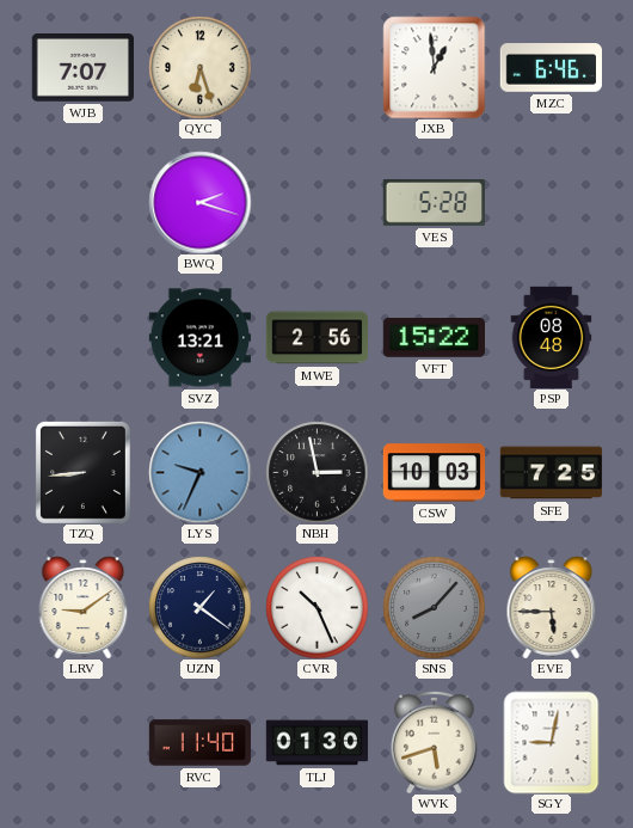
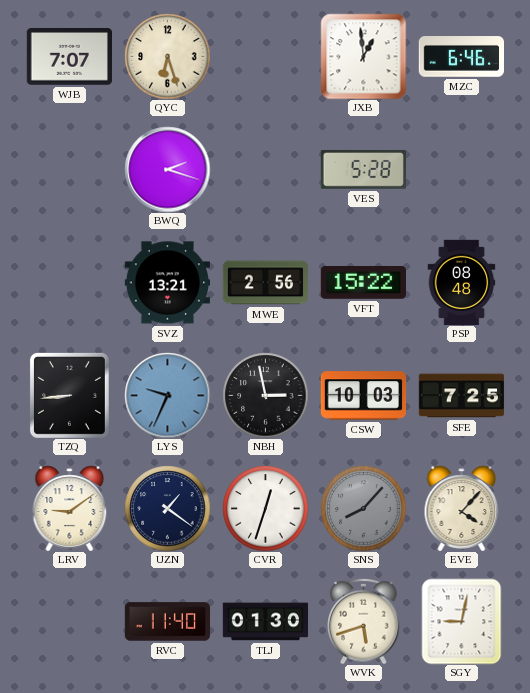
CVR: 10:26 -> 12:33
EVE: 5:45 -> 4:07
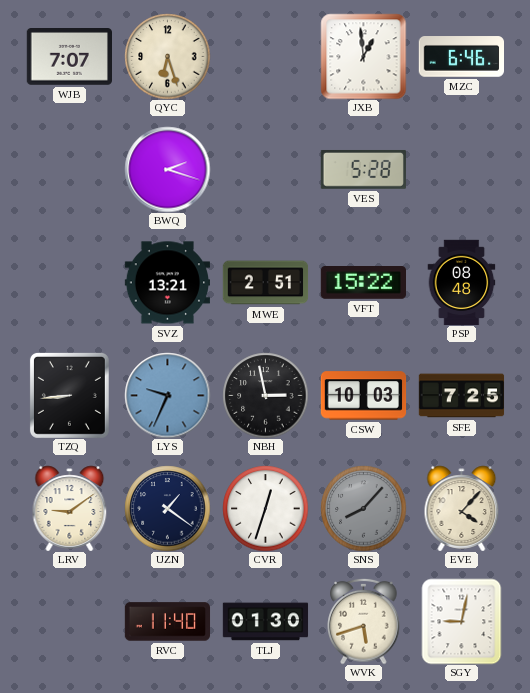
MWE: 2:56 -> 2:51
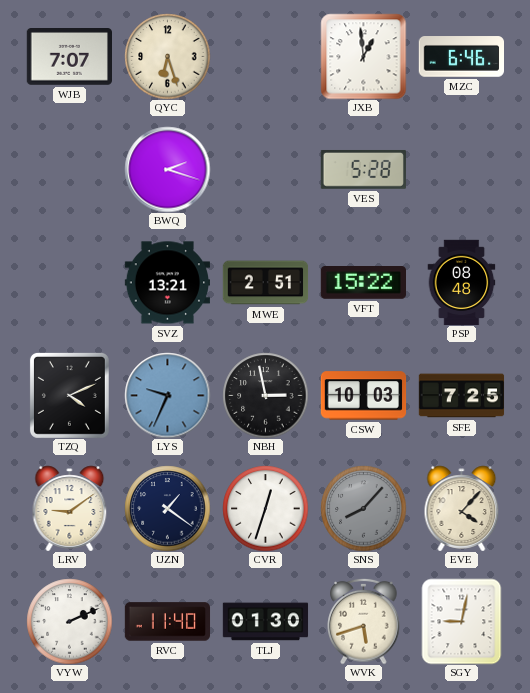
TZQ: 8:44 -> 4:11
VYW: none -> 2:11
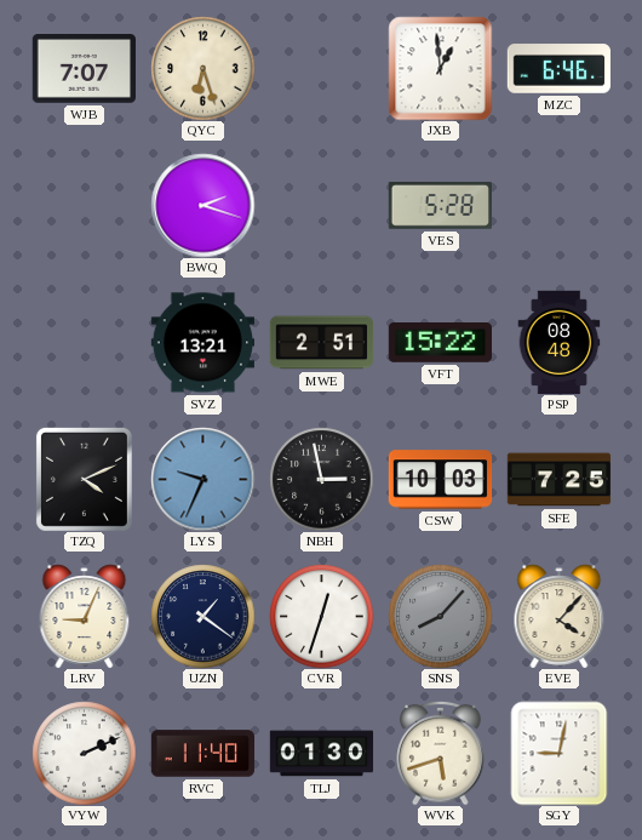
LRV: 9:09 -> 9:04
